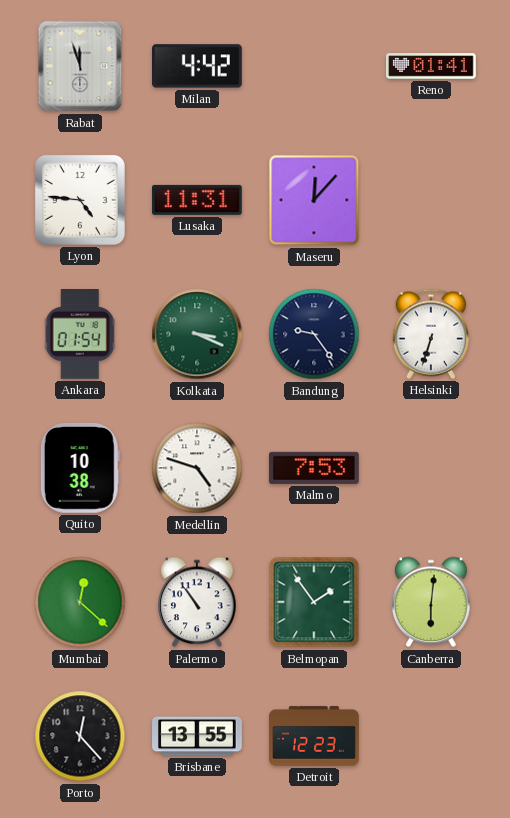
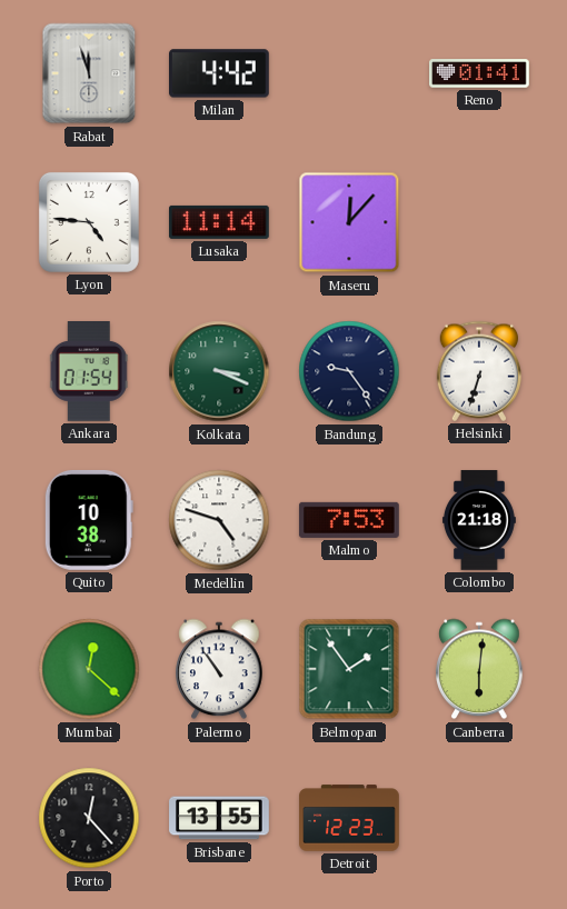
Lusaka: 11:31 -> 11:14
Colombo: none -> 21:18
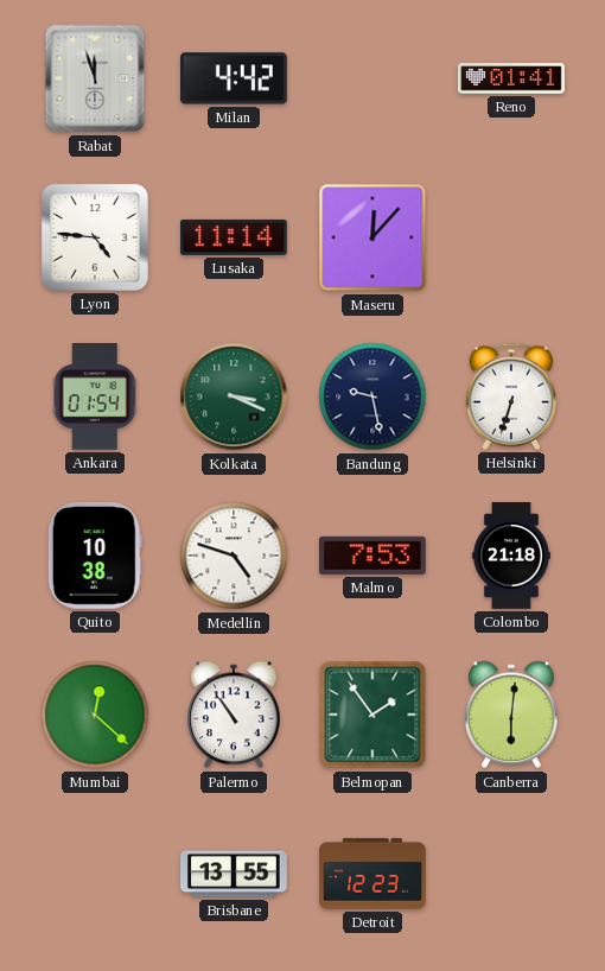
Bandung: 9:24 -> 9:28
Porto: 12:23 -> none
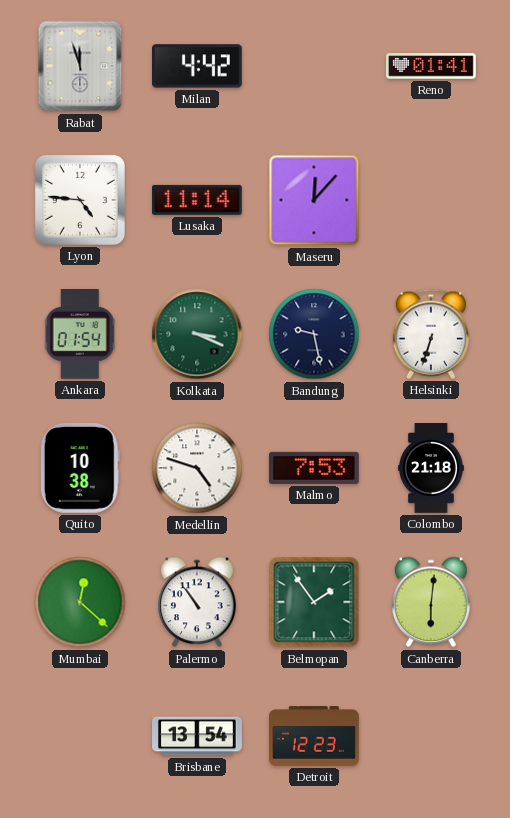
Brisbane: 13:55 -> 13:54
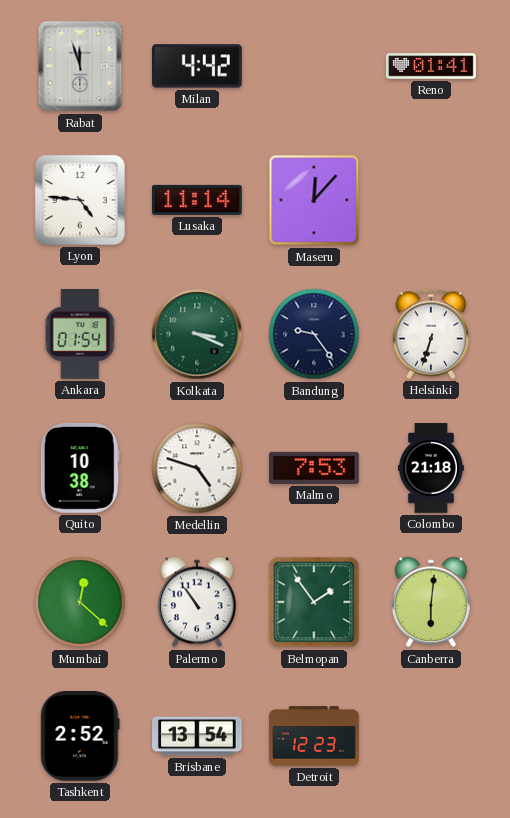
Bandung: 9:28 -> 9:24
Tashkent: none -> 2:52
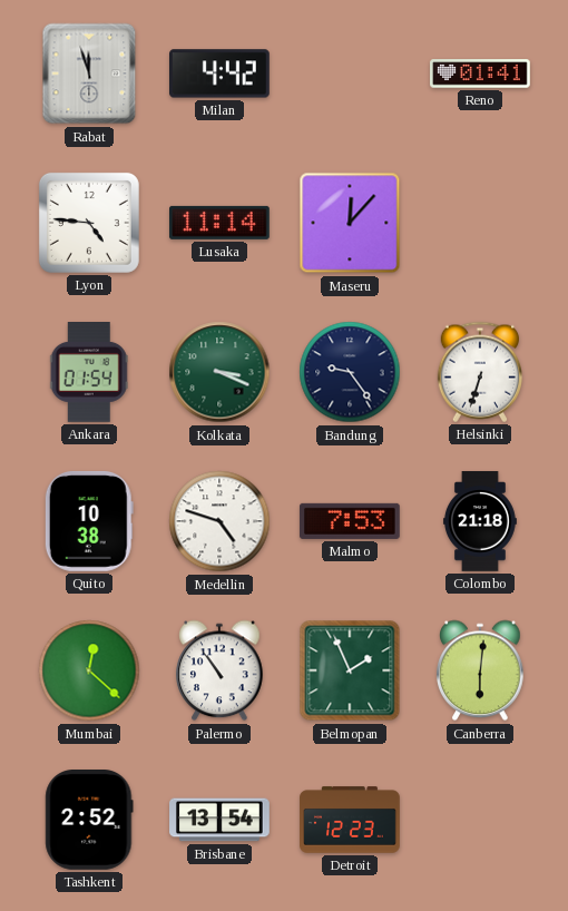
Belmopan: 1:54 -> 1:56
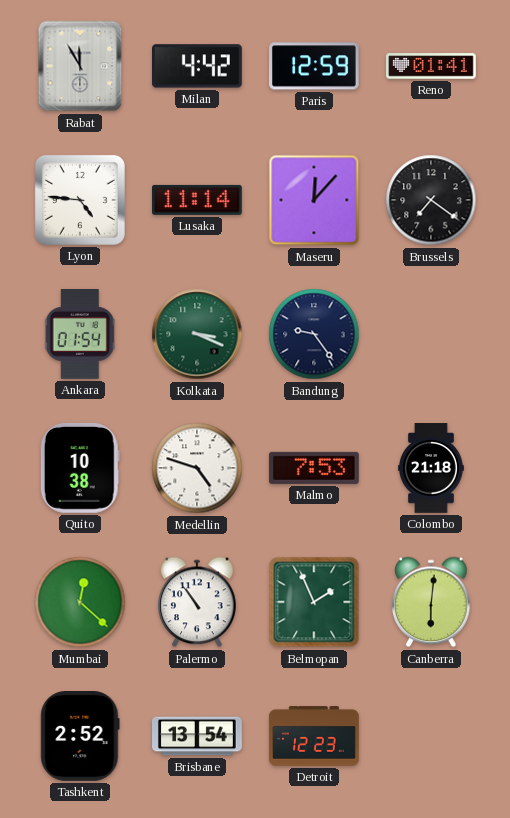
Rabat: 11:57 -> 11:55
Paris: none -> 12:59
Brussels: none -> 7:21
Helsinki: 6:33 -> none
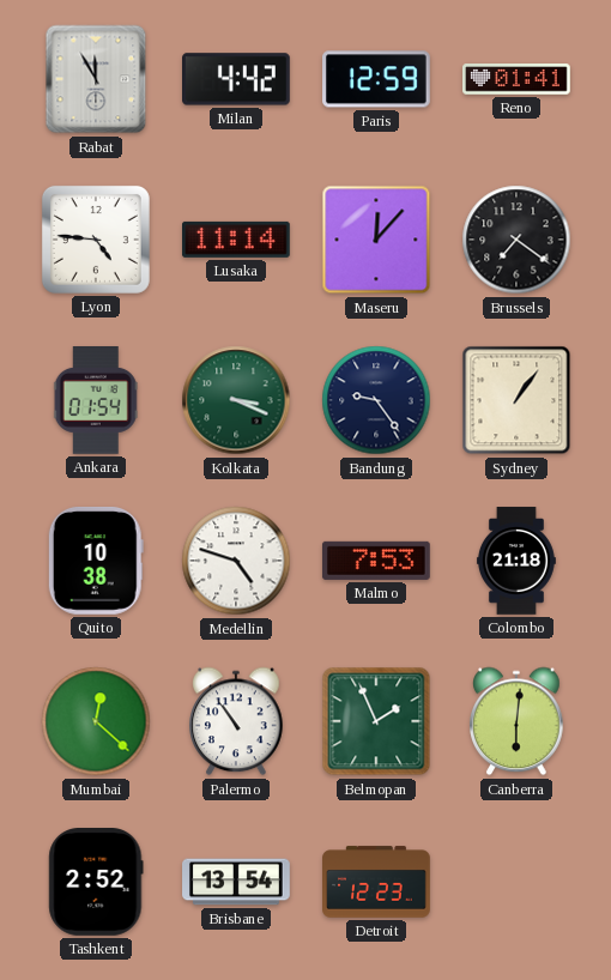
Sydney: none -> 1:06
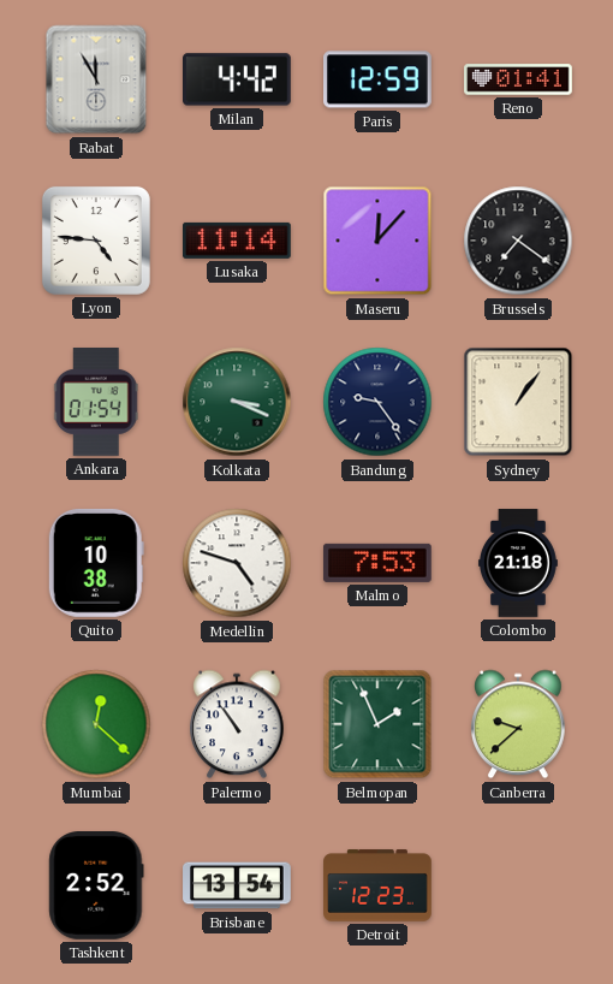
Canberra: 6:01 -> 9:38
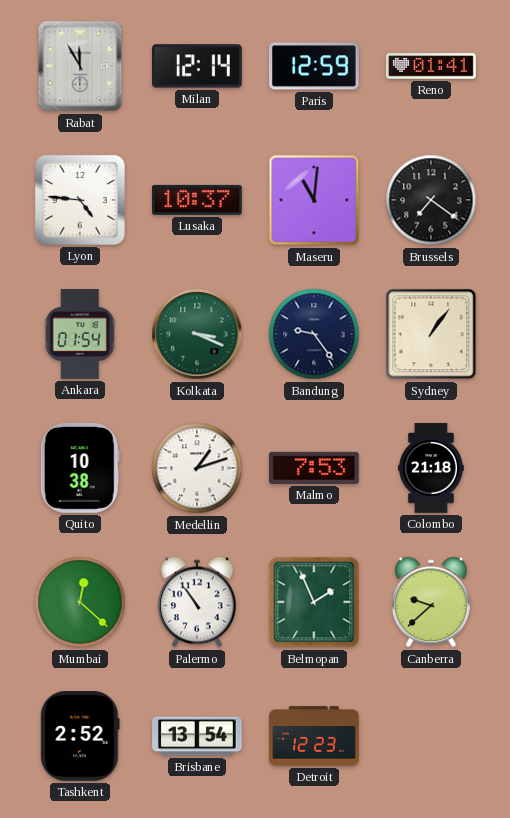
Milan: 4:42 -> 12:14
Lusaka: 11:14 -> 10:37
Maseru: 12:07 -> 11:01
Medellin: 4:48 -> 1:12
